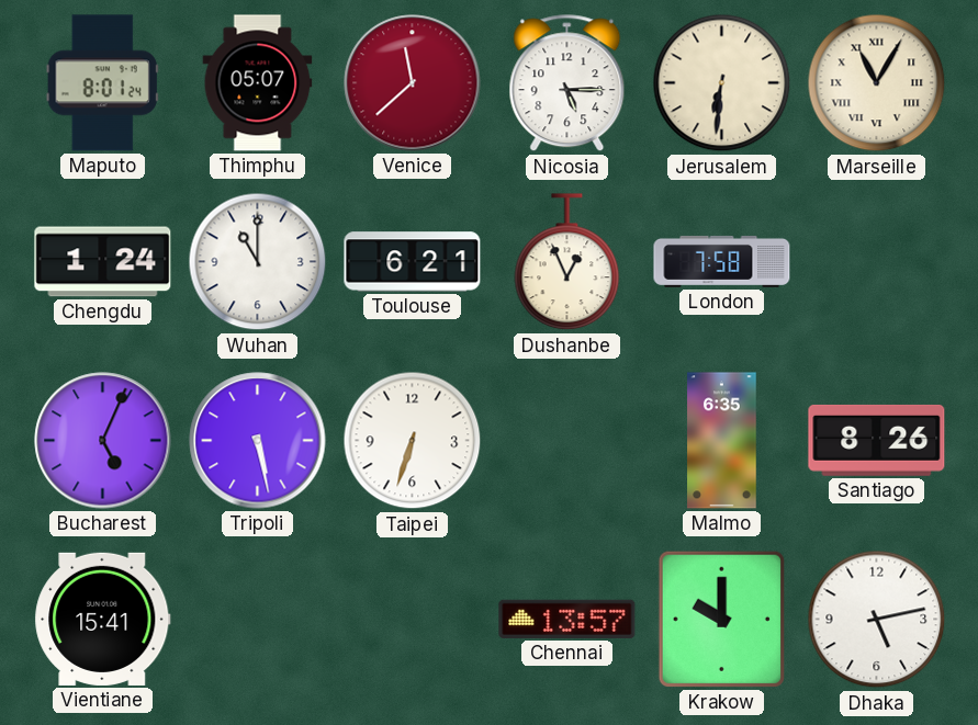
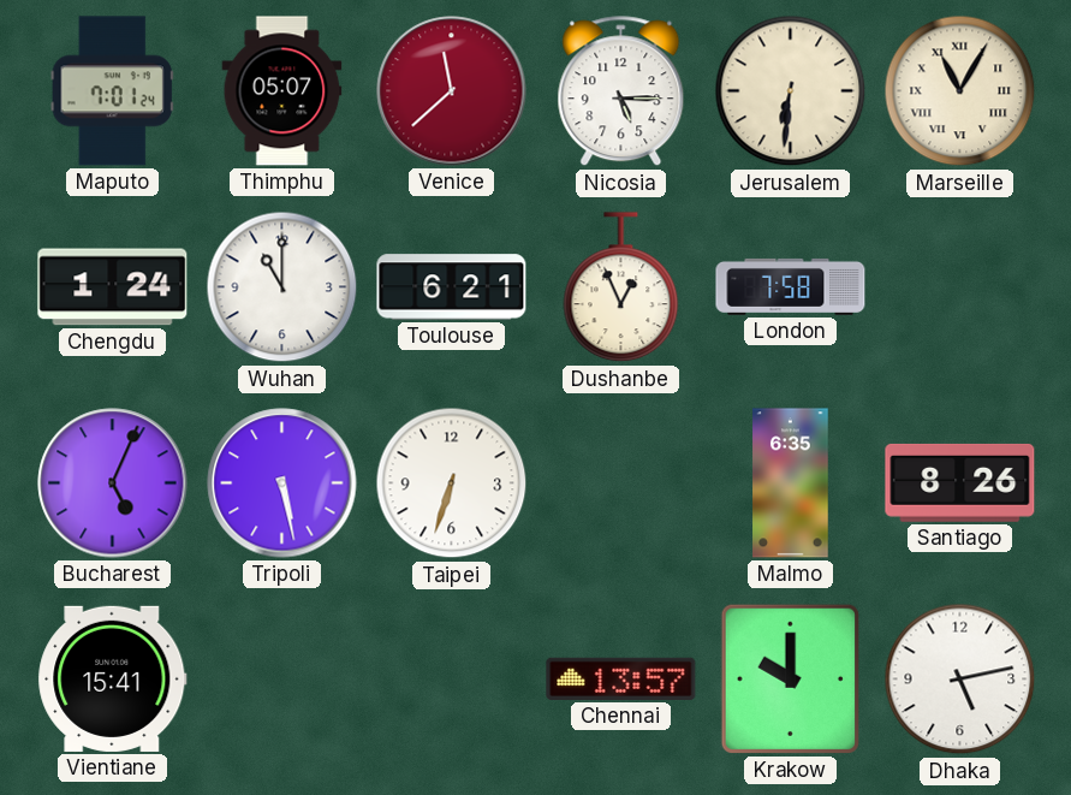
Maputo: 8:01 -> 7:01
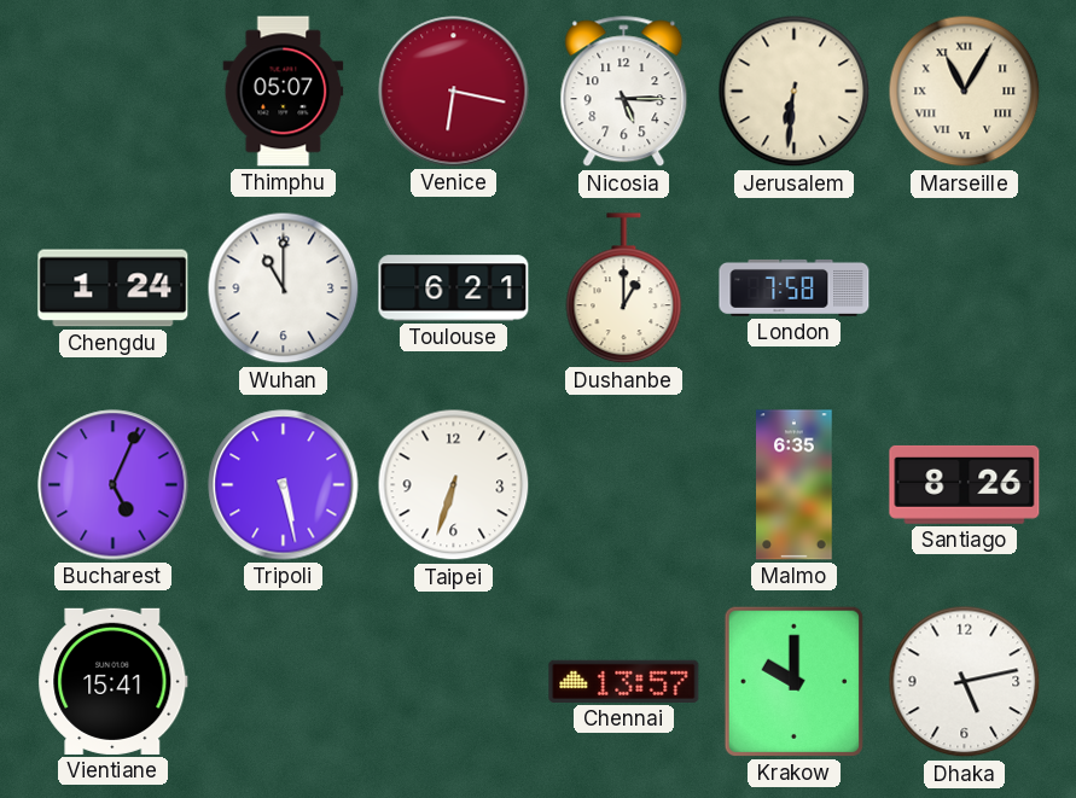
Maputo: 7:01 -> none
Venice: 11:38 -> 6:17
Dushanbe: 12:56 -> 1:00
